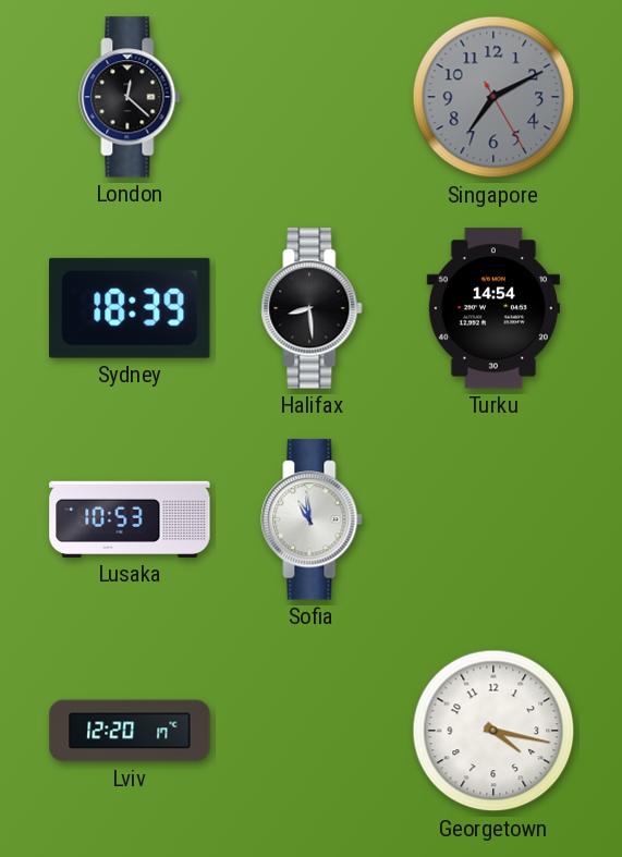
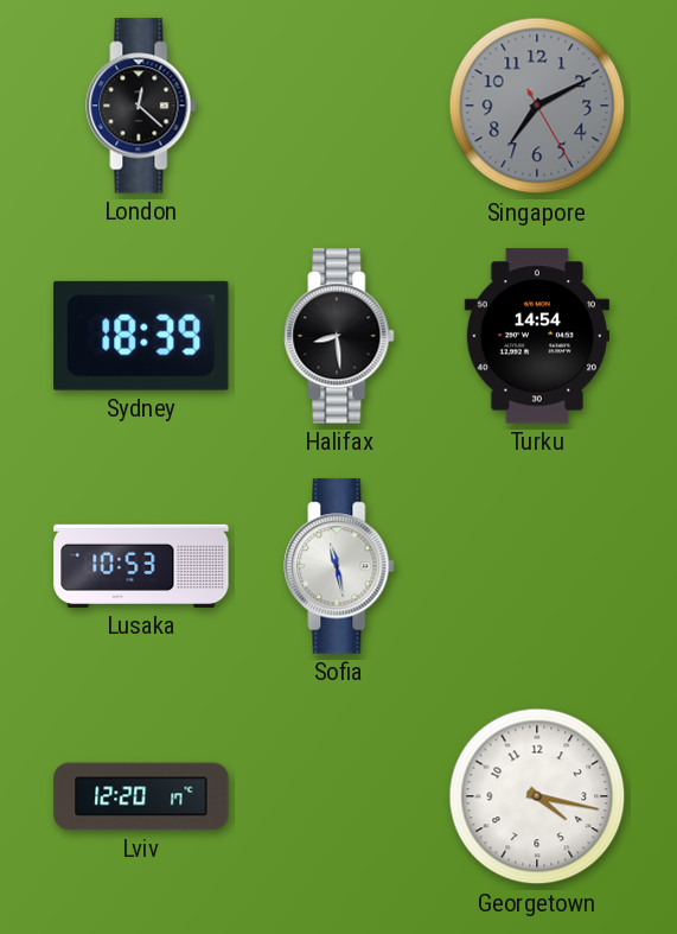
Sofia: 10:59 -> 11:28
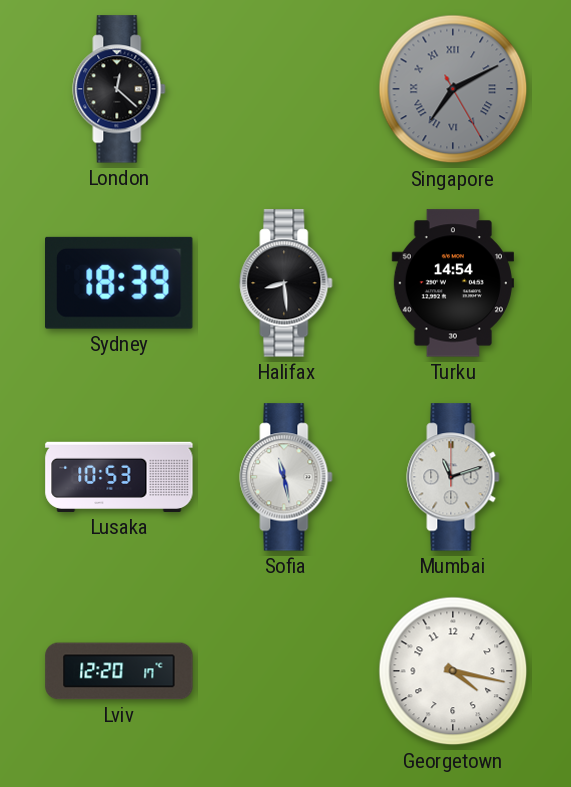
Singapore numerals: Arabic -> Roman
Mumbai: none -> 11:12
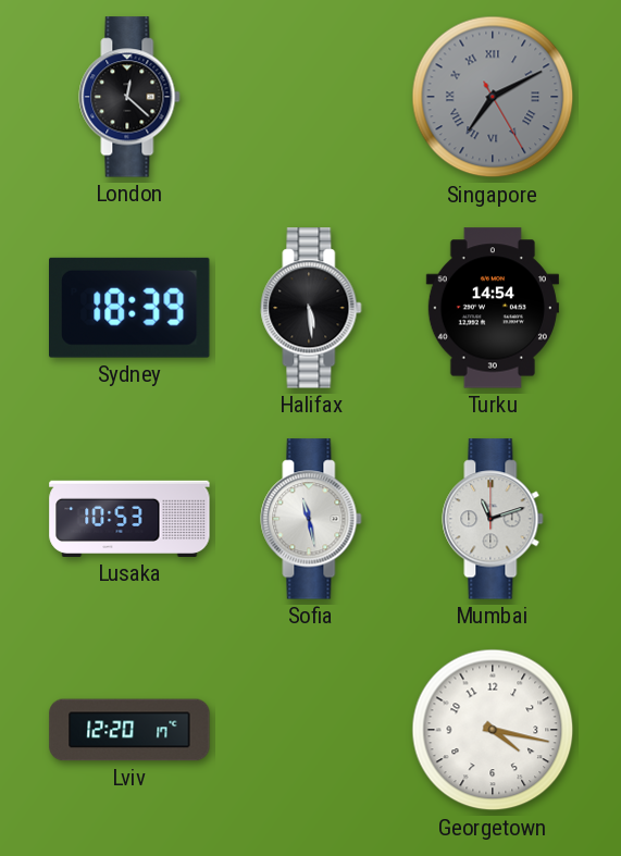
Halifax: 8:29 -> 5:29
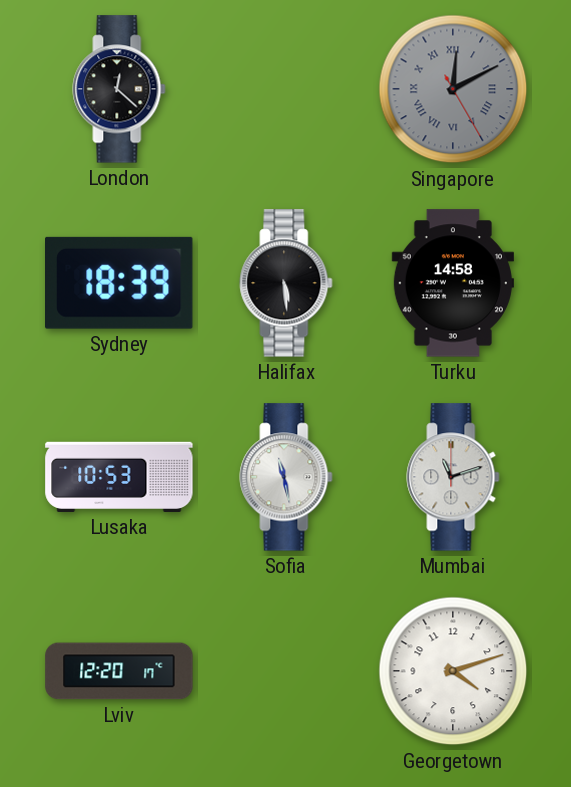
Singapore: 7:10 -> 12:10
Turku: 14:54 -> 14:58
Georgetown: 4:17 -> 4:12
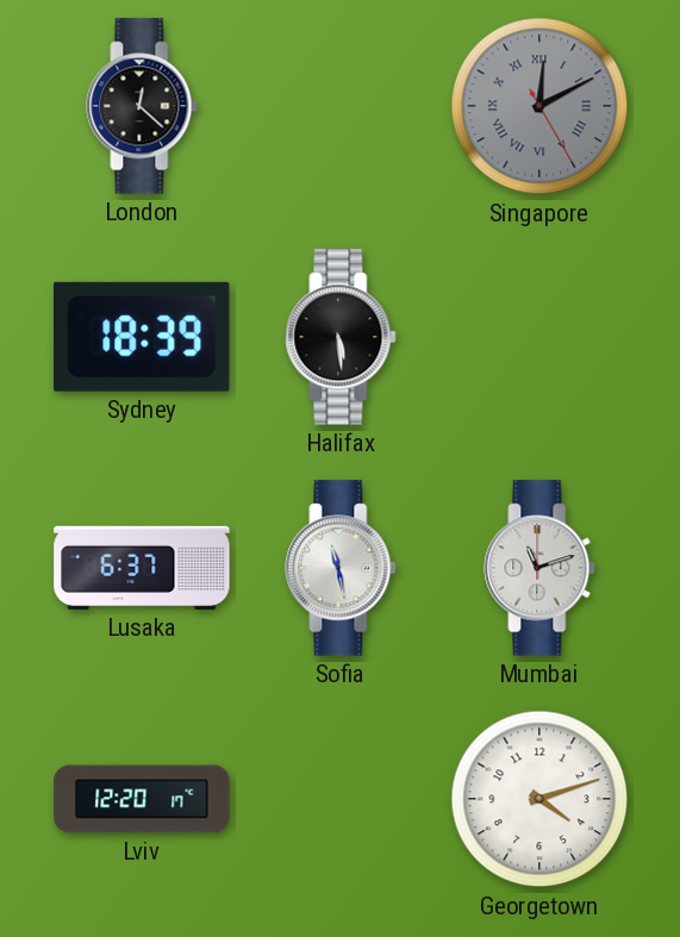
Turku: 14:58 -> none
Lusaka: 10:53 -> 6:37
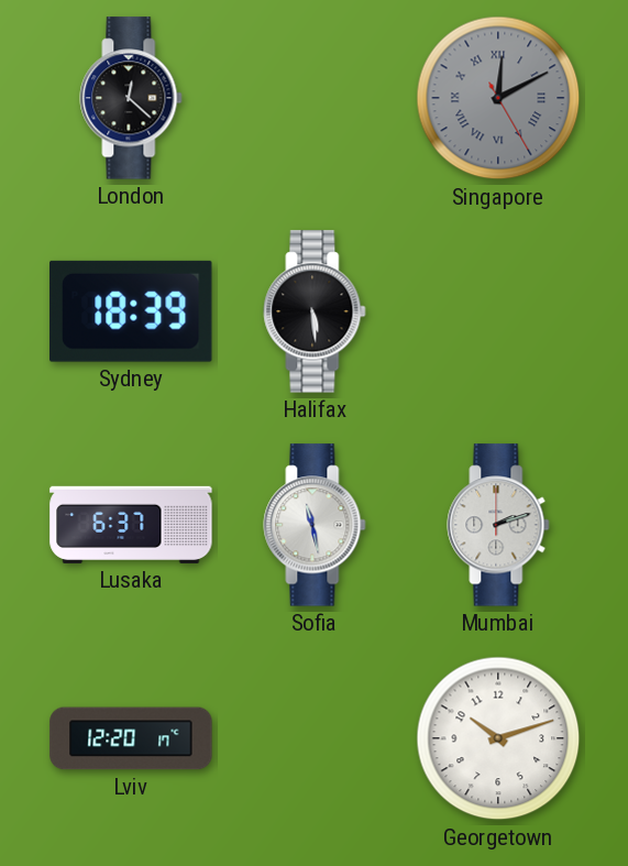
Mumbai: 11:12 -> 2:12
Georgetown: 4:12 -> 10:12
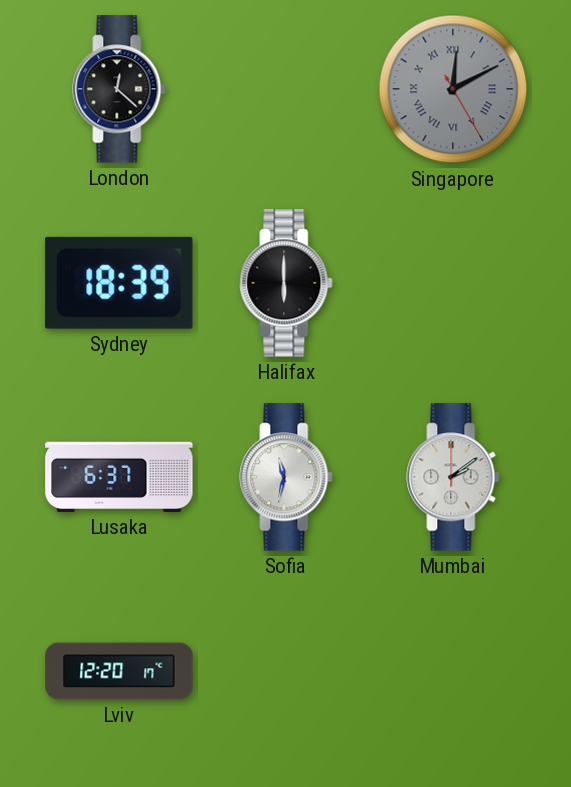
Halifax: 5:29 -> 6:00
Sofia: 11:28 -> 11:32
Mumbai: 2:12 -> 2:09
Georgetown: 10:12 -> none
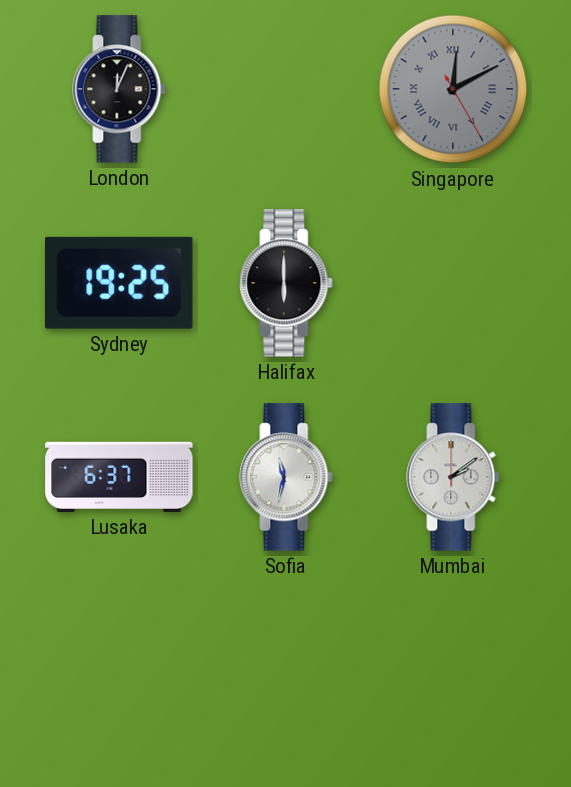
London: 12:22 -> 12:04
Sydney: 18:39 -> 19:25
Lviv: 12:20 -> none
